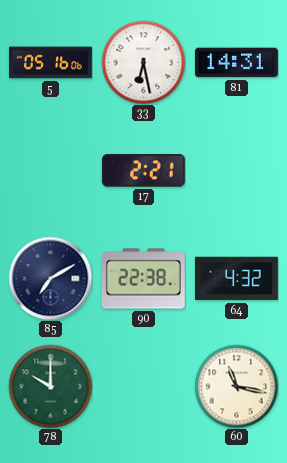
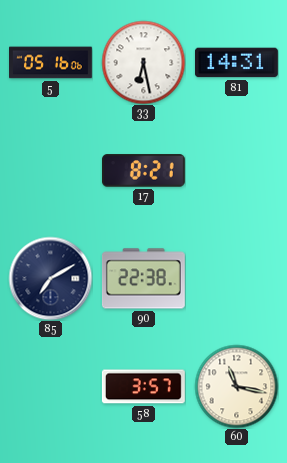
17: 2:21 -> 8:21
64: 4:32 -> none
78: 10:00 -> none
58: none -> 3:57
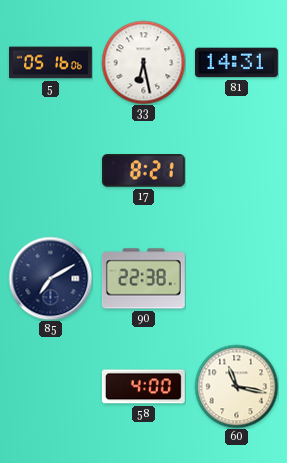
58: 3:57 -> 4:00
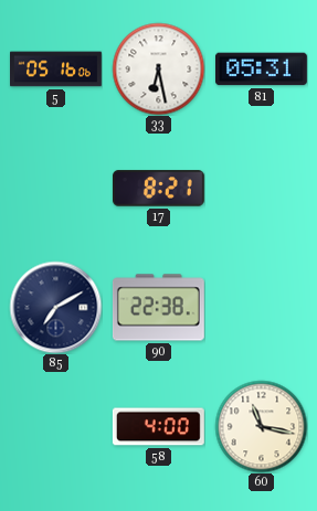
81: 14:31 -> 05:31
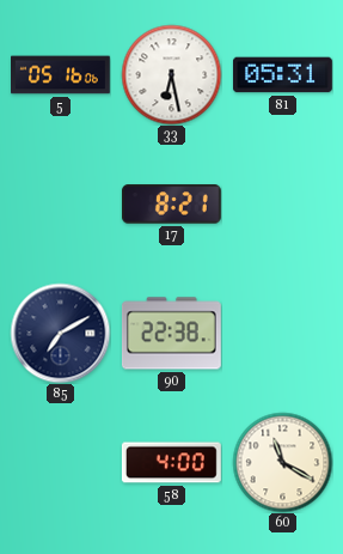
60: 11:17 -> 11:20
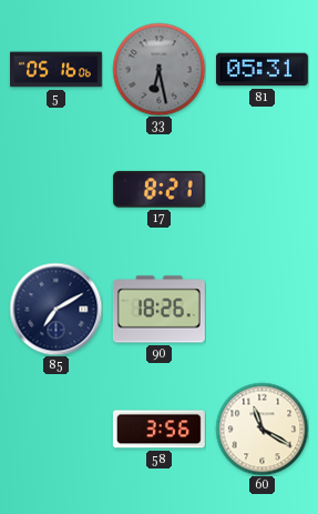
33 dial: white -> grey
90: 22:38 -> 18:26
58: 4:00 -> 3:56
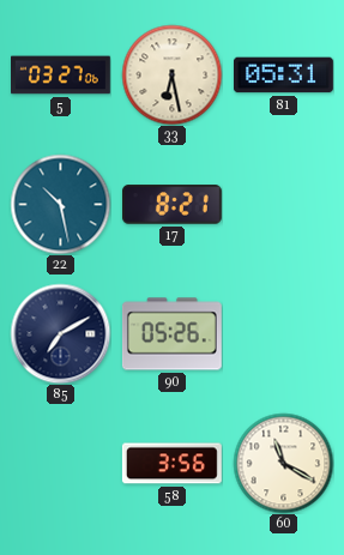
5: 05:16 -> 03:27
33 dial: grey -> cream
22: none -> 10:28
90: 18:26 -> 05:26
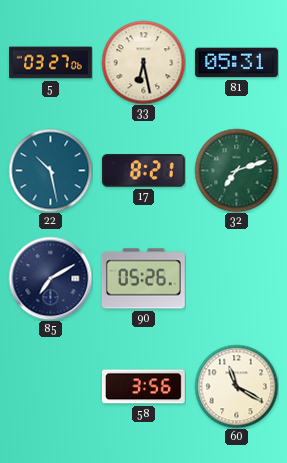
32: none -> 7:12
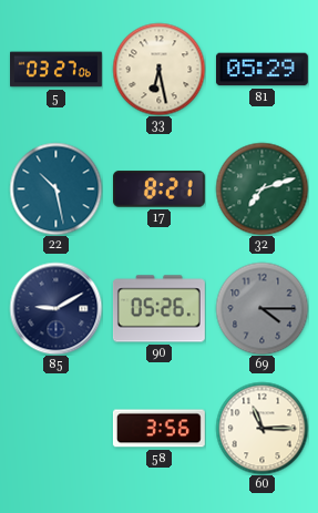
81: 05:31 -> 05:29
85: 7:10 -> 9:10
69: none -> 4:15
60: 11:20 -> 11:15
